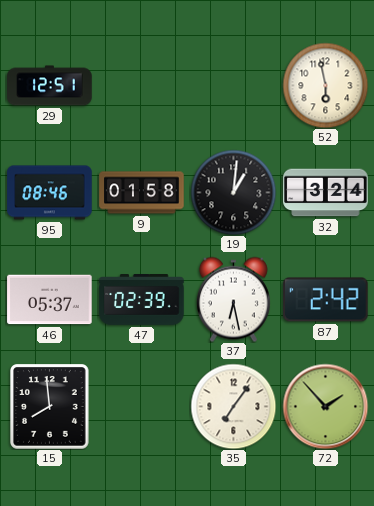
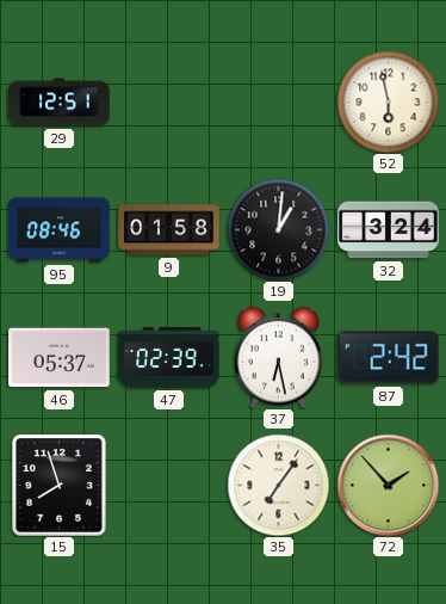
15: 7:59 -> 7:57
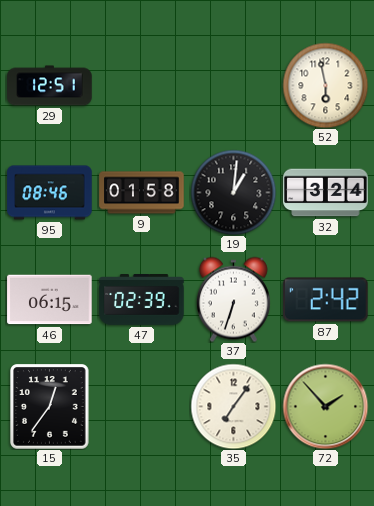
46: 05:37 -> 06:15
37: 6:28 -> 6:33
15: 7:57 -> 12:36
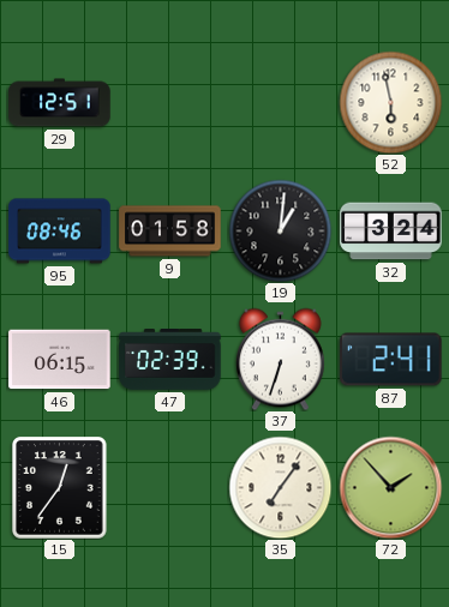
87: 2:42 -> 2:41
